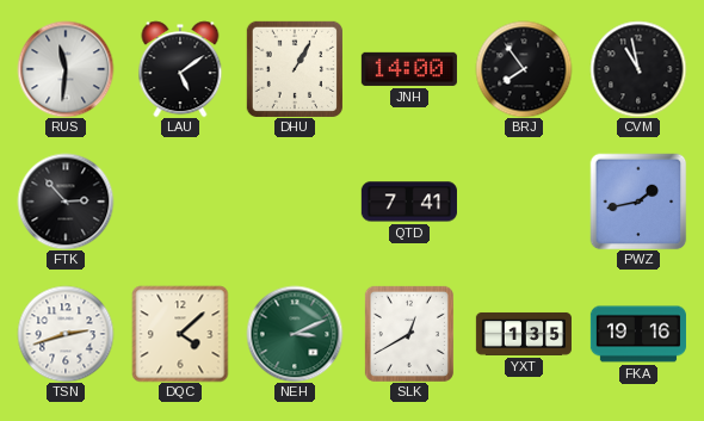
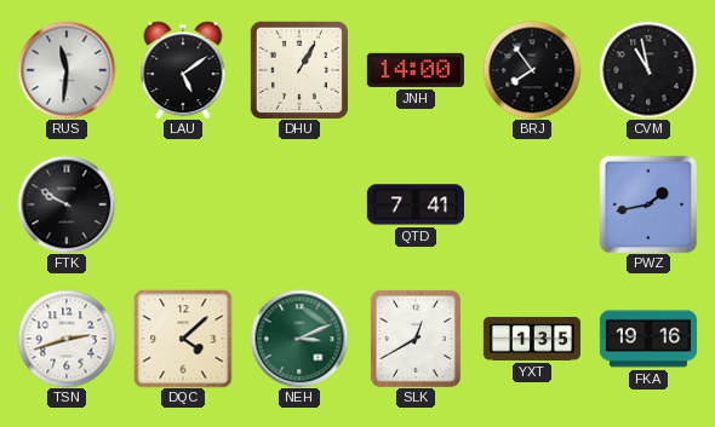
FTK: 2:53 -> 9:50
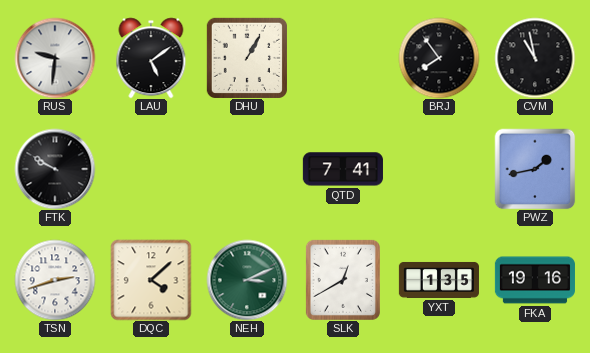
RUS: 11:31 -> 9:31
JNH: 14:00 -> none
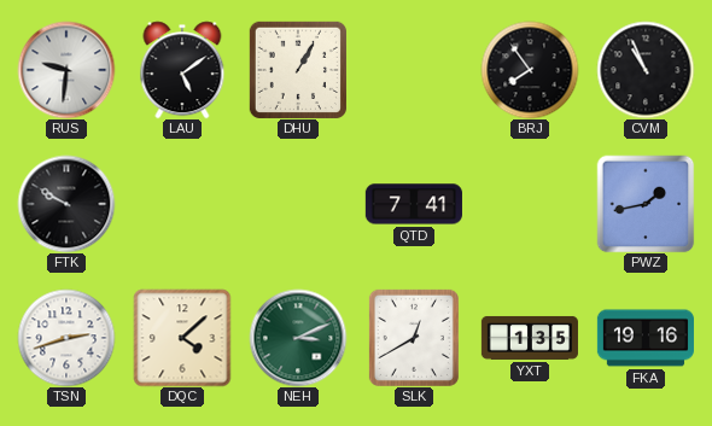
CVM: 10:58 -> 10:56
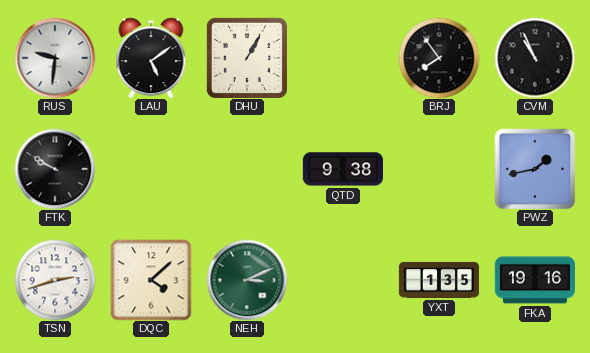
QTD: 7:41 -> 9:38
SLK: 12:40 -> none
